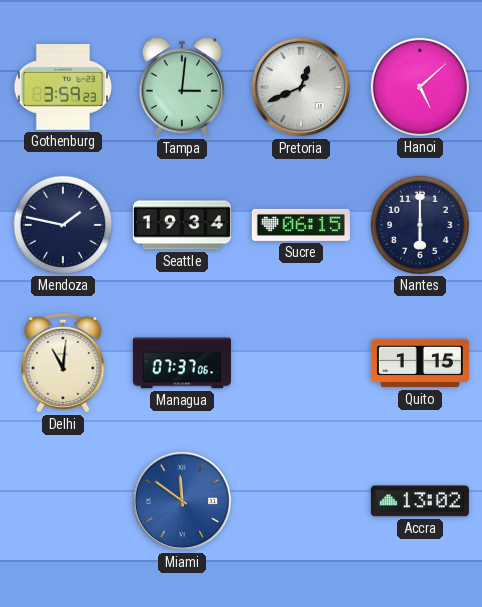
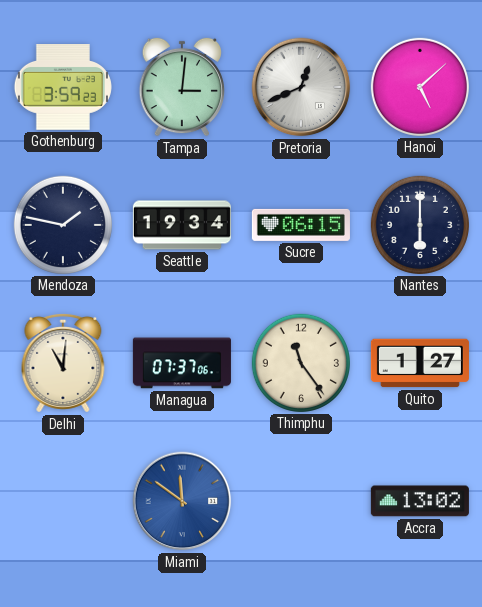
Thimphu: none -> 11:24
Quito: 1:15 -> 1:27
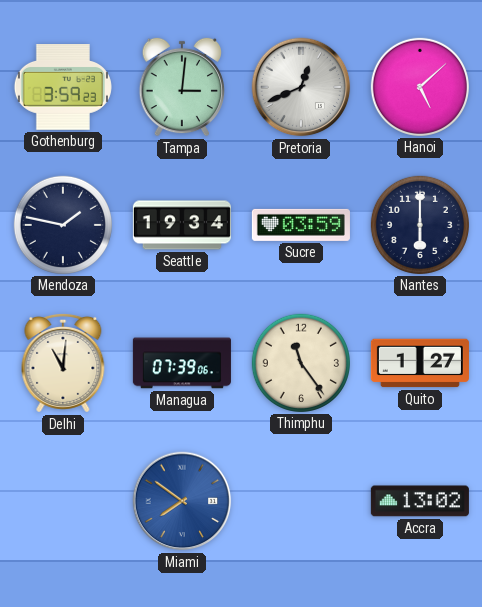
Sucre: 06:15 -> 03:59
Managua: 07:37 -> 07:39
Miami: 11:51 -> 7:51
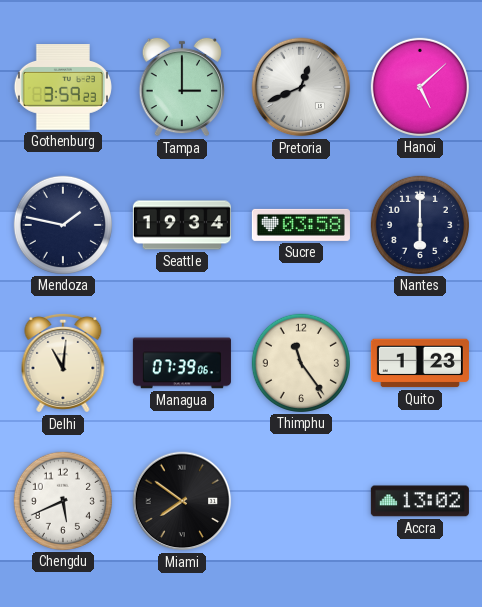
Tampa: 3:01 -> 3:00
Sucre: 03:59 -> 03:58
Quito: 1:27 -> 1:23
Chengdu: none -> 5:41
Miami dial: blue -> black
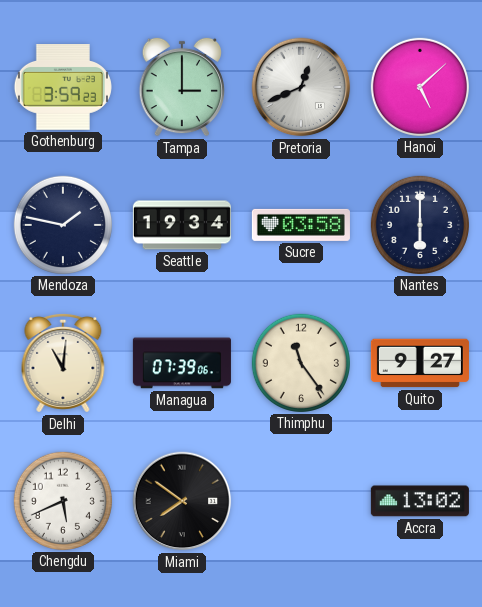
Quito: 1:23 -> 9:27
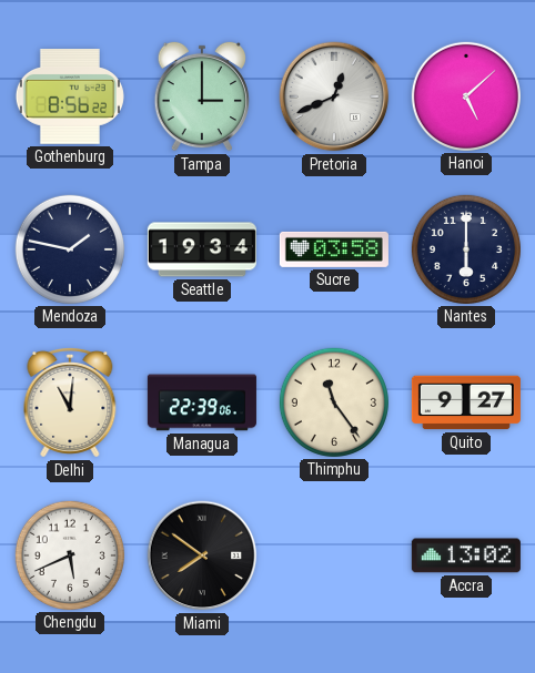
Gothenburg: 3:59 -> 8:56
Managua: 07:39 -> 22:39
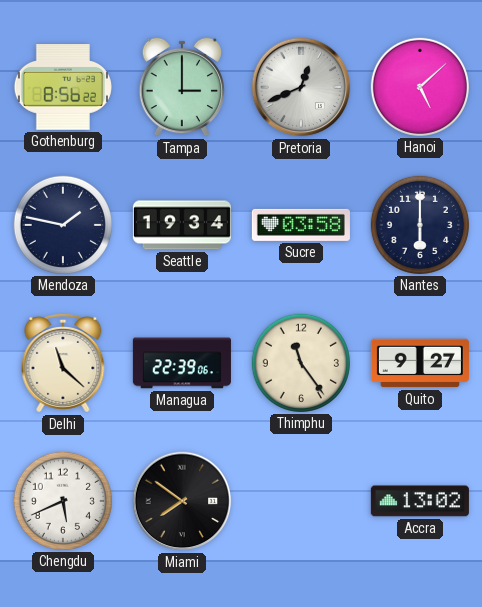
Delhi: 11:01 -> 11:22
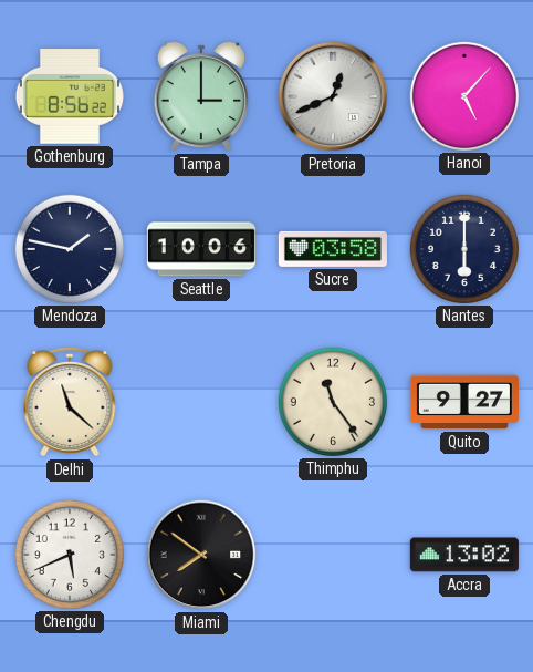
Hanoi: 5:08 -> 5:07
Seattle: 19:34 -> 10:06
Managua: 22:39 -> none
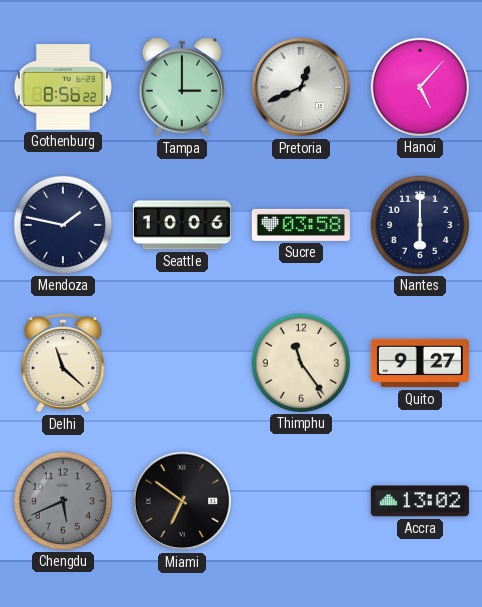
Chengdu dial: white -> grey
Miami: 7:51 -> 6:51
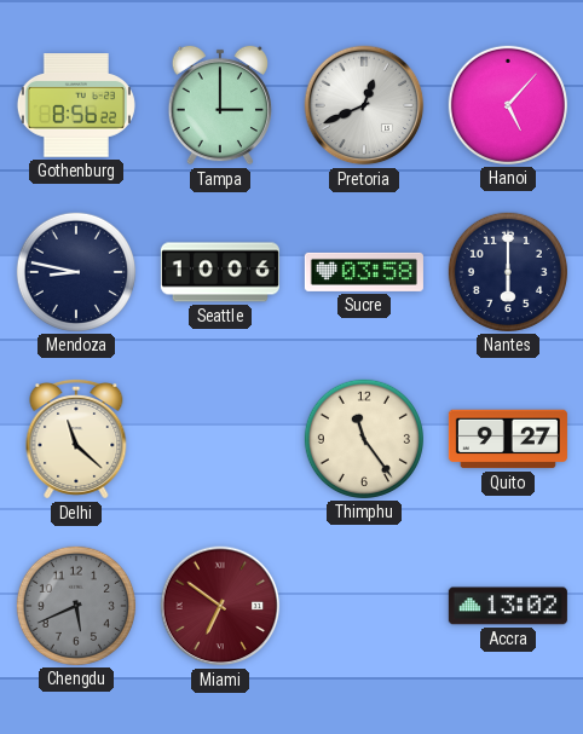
Mendoza: 1:47 -> 8:47
Miami dial: black -> burgundy
